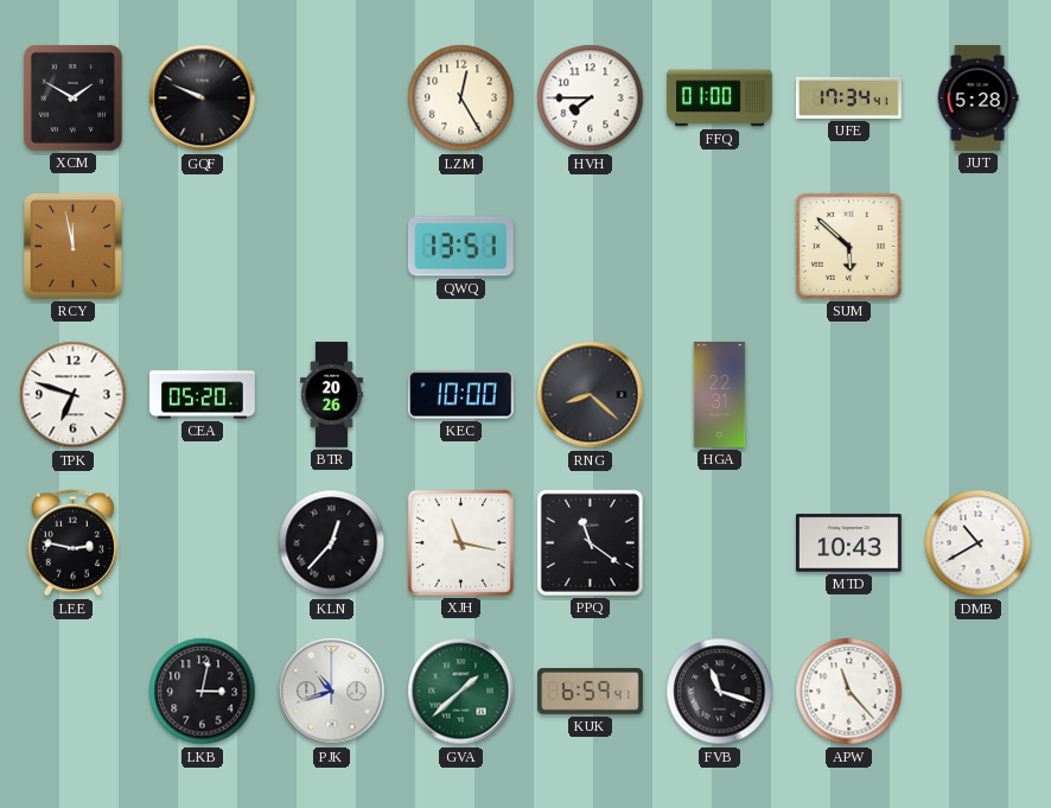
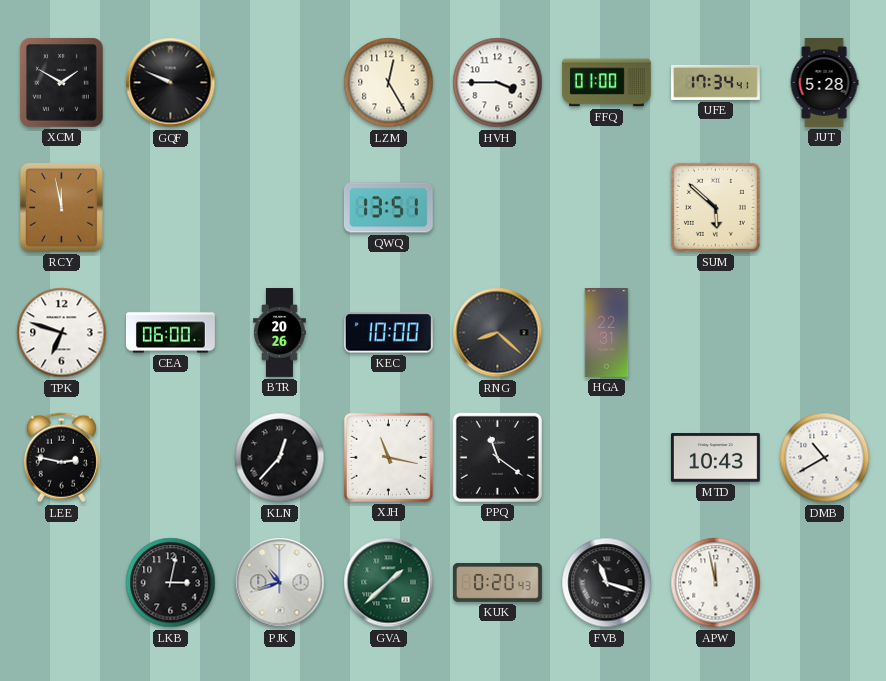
HVH: 7:45 -> 3:45
CEA: 05:20 -> 06:00
KUK: 6:59 -> 0:20
APW: 11:23 -> 11:58
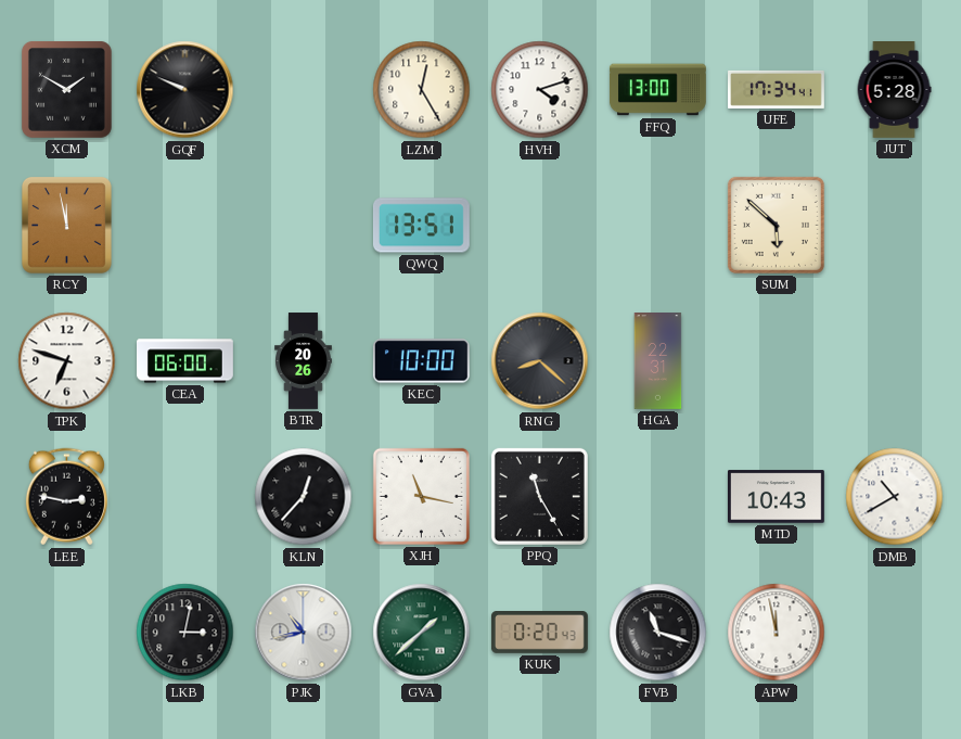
HVH: 3:45 -> 4:12
FFQ: 01:00 -> 13:00
PPQ: 11:21 -> 11:25
PJK: 10:42 -> 10:43
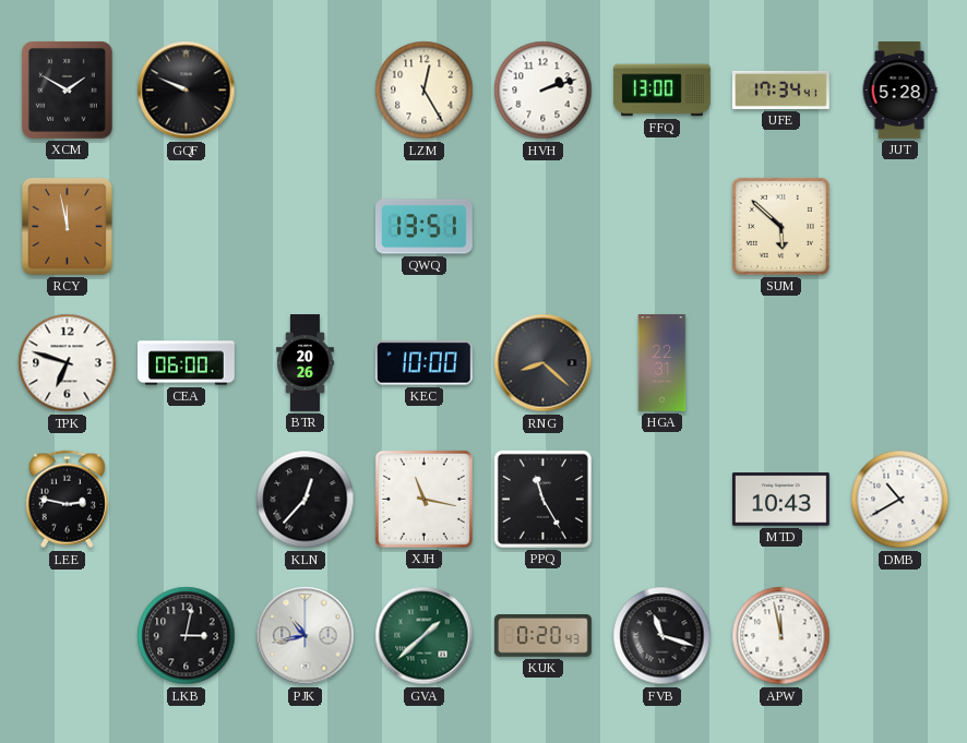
HVH: 4:12 -> 2:12
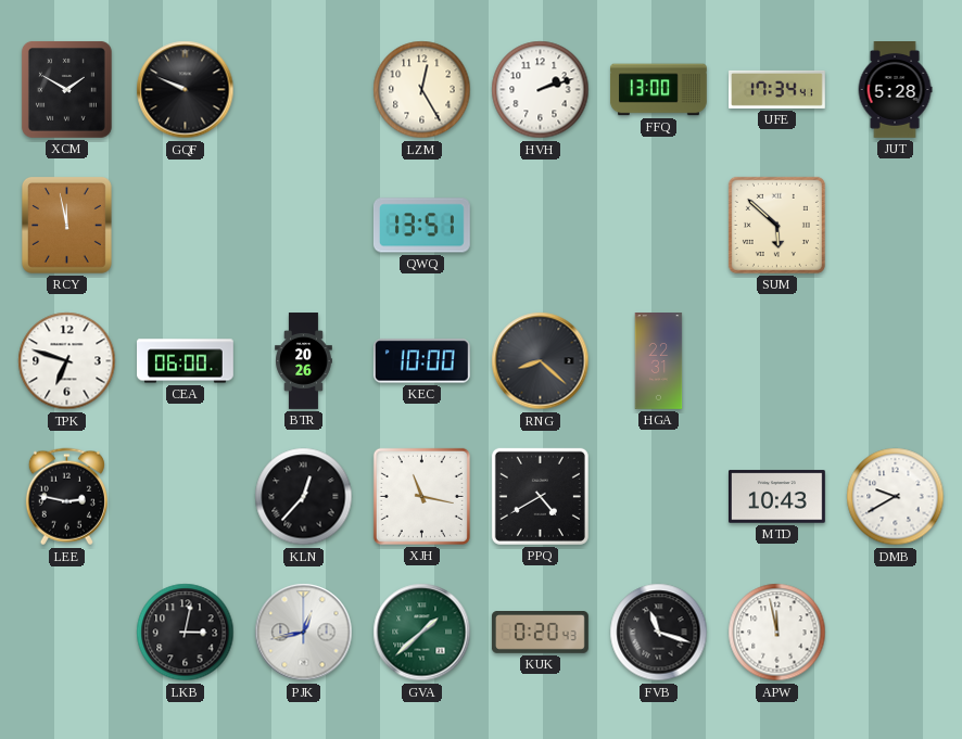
PPQ: 11:25 -> 4:40
DMB: 10:40 -> 9:40
PJK: 10:43 -> 12:43
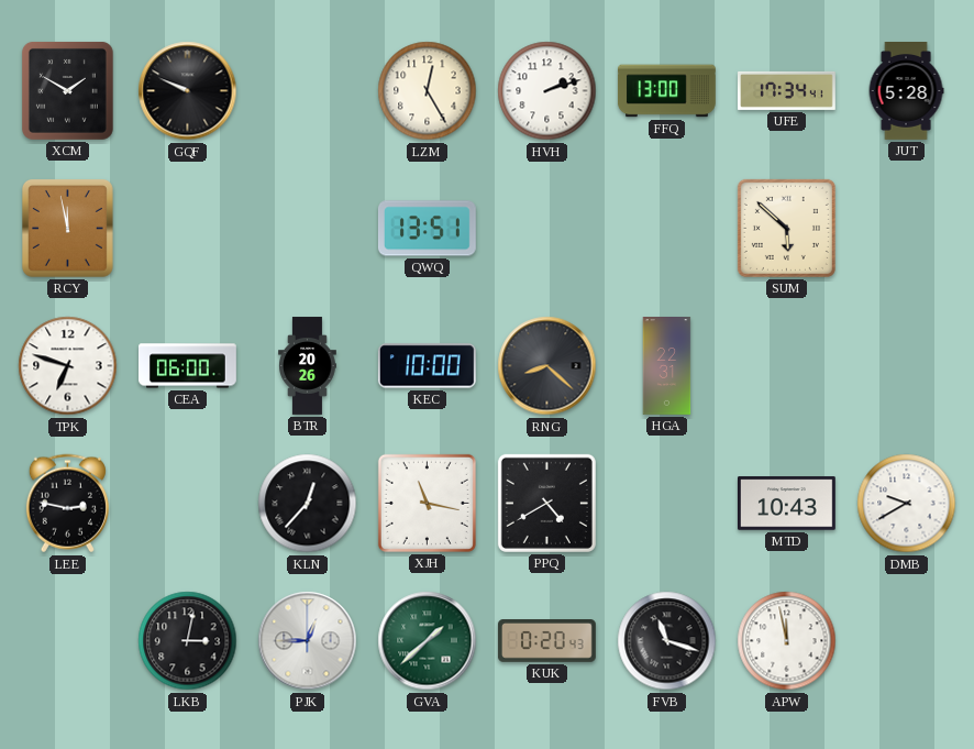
PJK: 12:43 -> 12:45
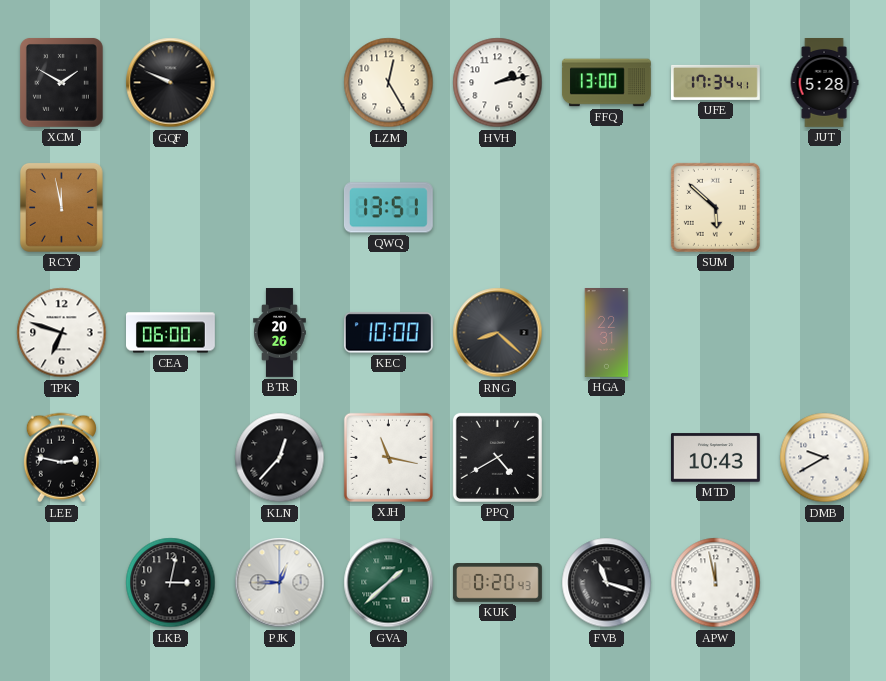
HVH: 2:12 -> 2:13
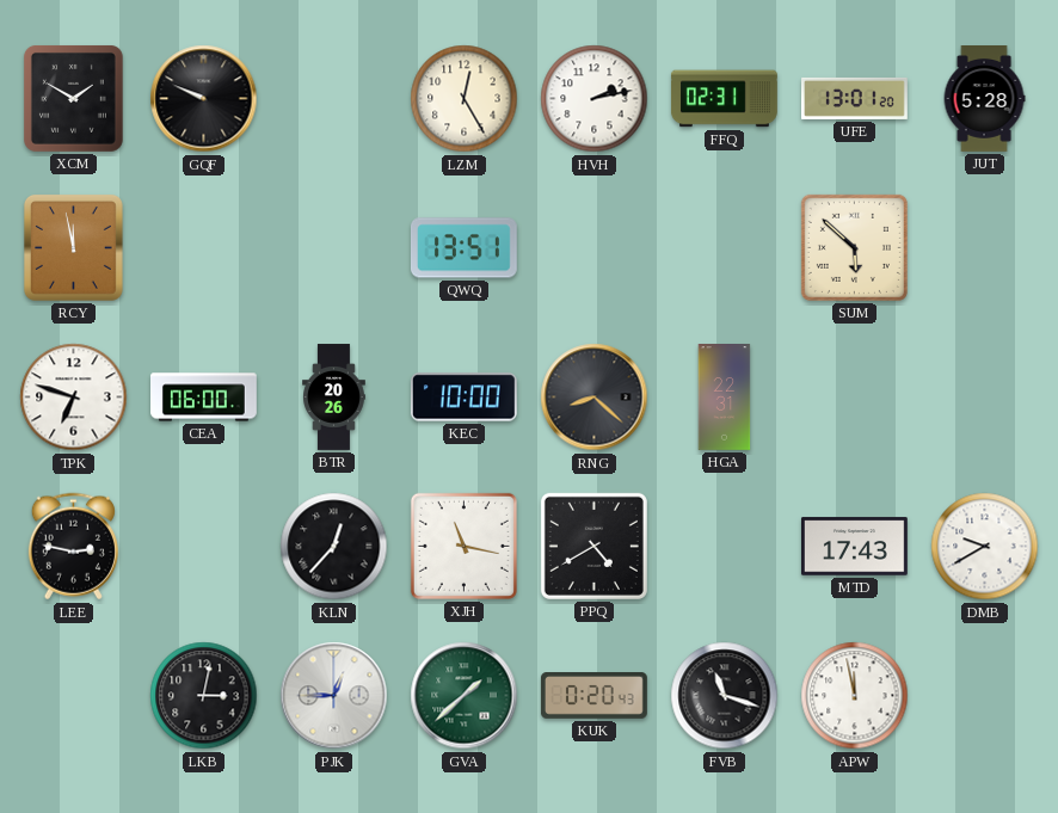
FFQ: 13:00 -> 02:31
UFE: 17:34 -> 13:01
MTD: 10:43 -> 17:43
